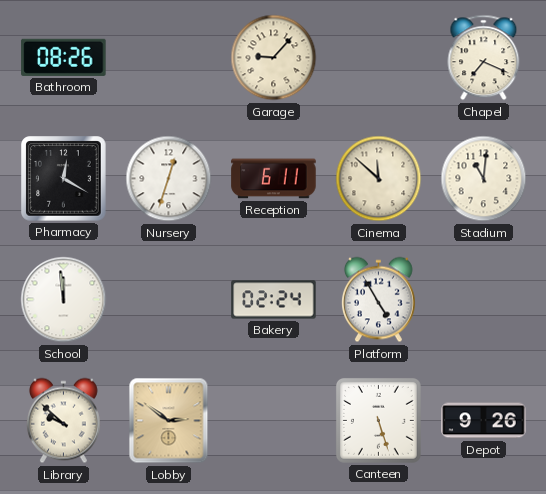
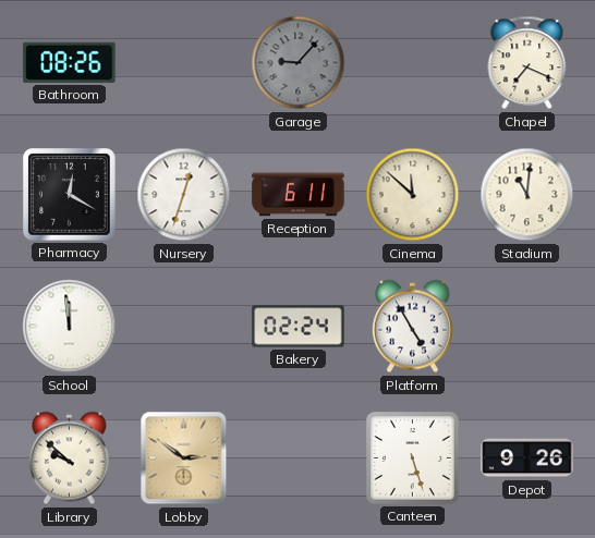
Garage dial: cream -> grey
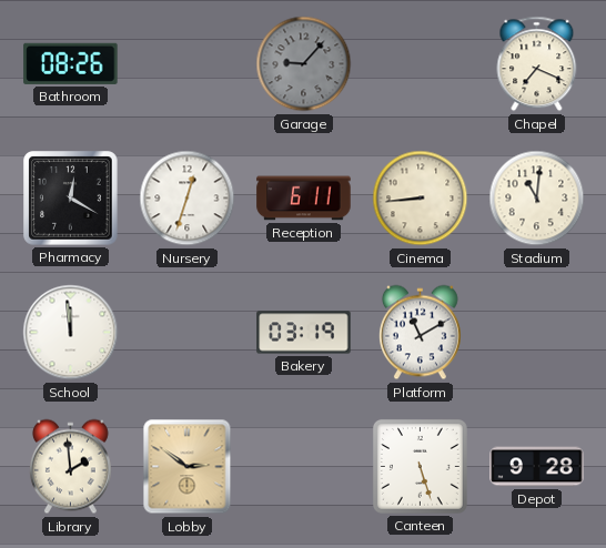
Cinema: 11:52 -> 8:44
Bakery: 02:24 -> 03:19
Platform: 4:55 -> 11:10
Library: 9:52 -> 1:59
Depot: 9:26 -> 9:28
